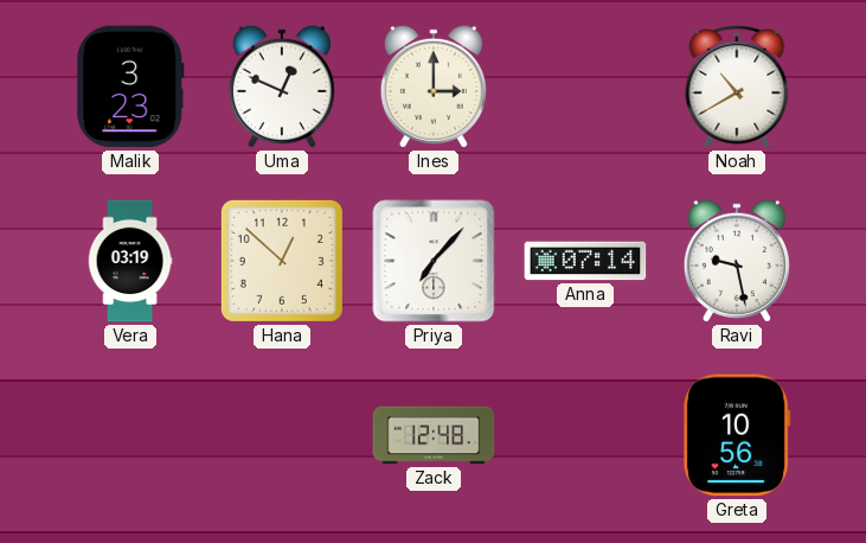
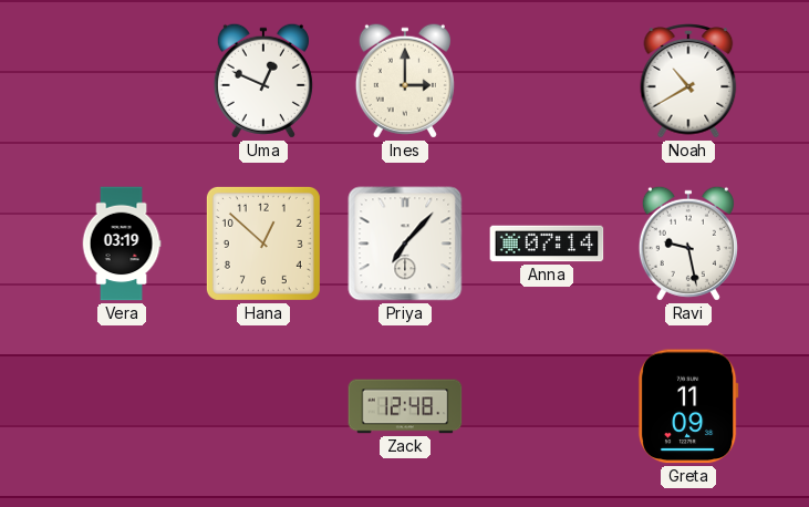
Malik: 3:23 -> none
Greta: 10:56 -> 11:09
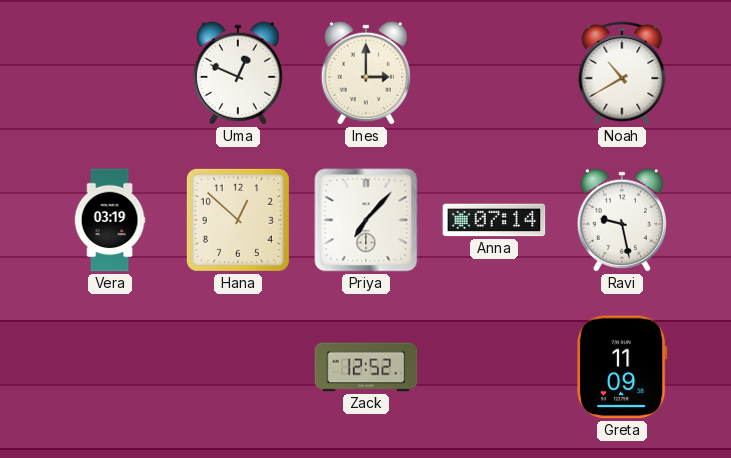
Zack: 12:48 -> 12:52
